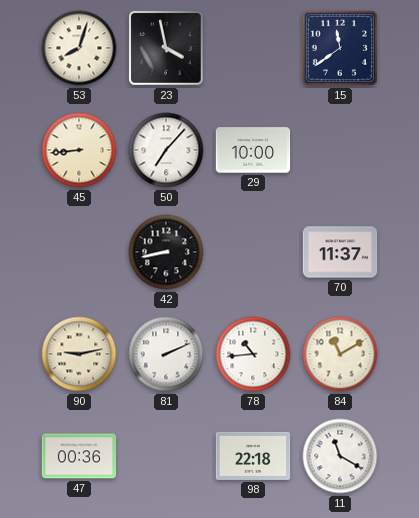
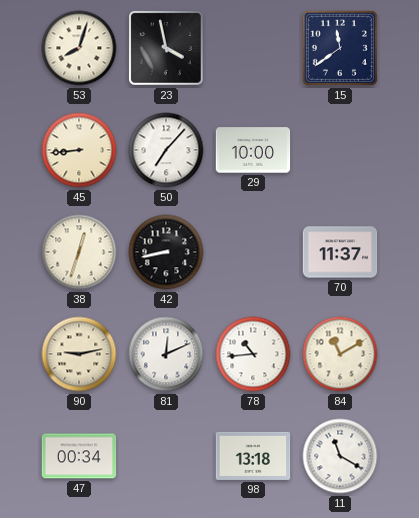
38: none -> 12:33
81: 2:11 -> 12:11
47: 00:36 -> 00:34
98: 22:18 -> 13:18
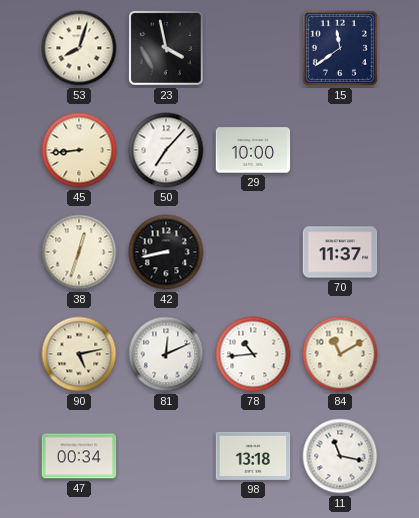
90: 9:13 -> 5:13
11: 11:20 -> 11:17
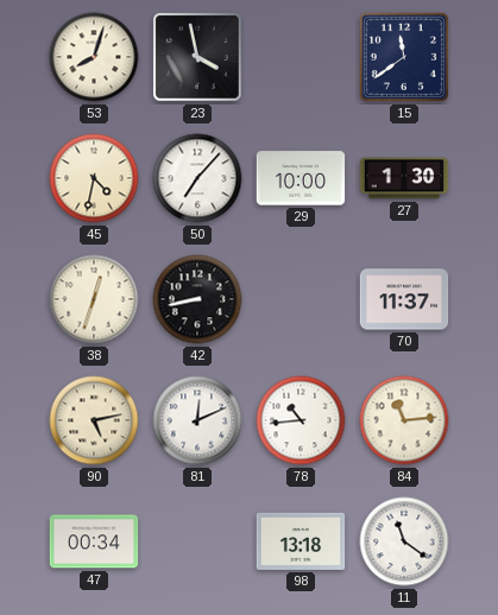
45: 8:44 -> 4:32
27: none -> 1:30
84: 11:10 -> 11:14
11: 11:17 -> 11:21
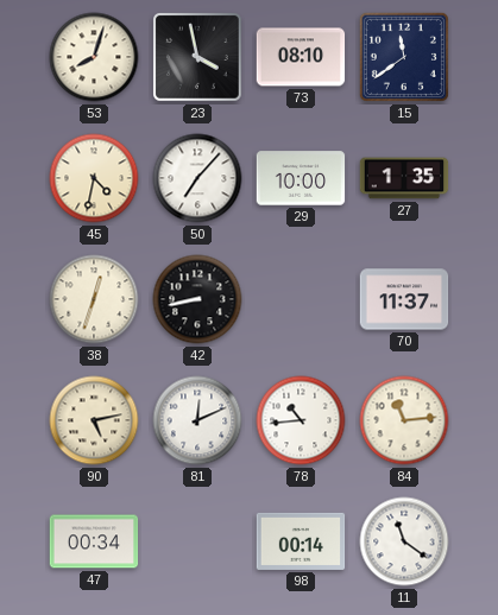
73: none -> 08:10
27: 1:30 -> 1:35
98: 13:18 -> 00:14
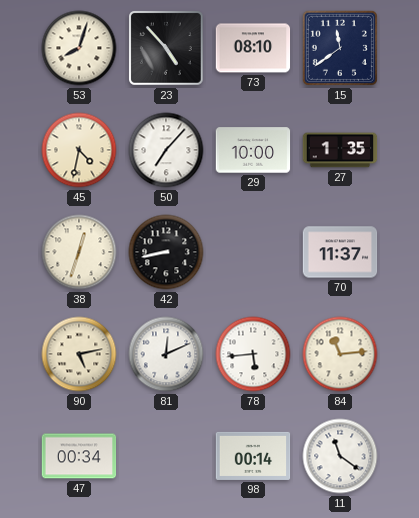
23: 3:58 -> 4:53
78: 10:44 -> 5:44
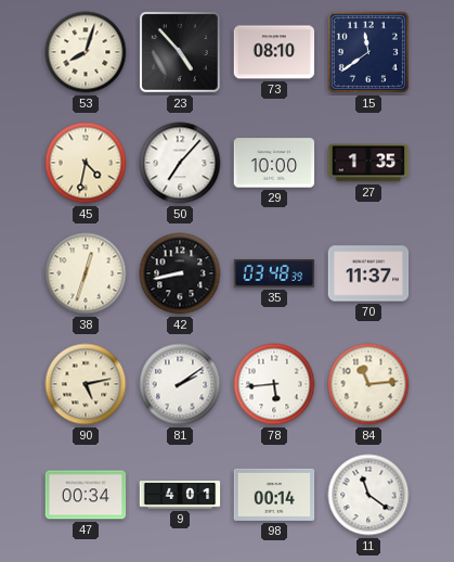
35: none -> 03:48
81: 12:11 -> 2:09
9: none -> 4:01
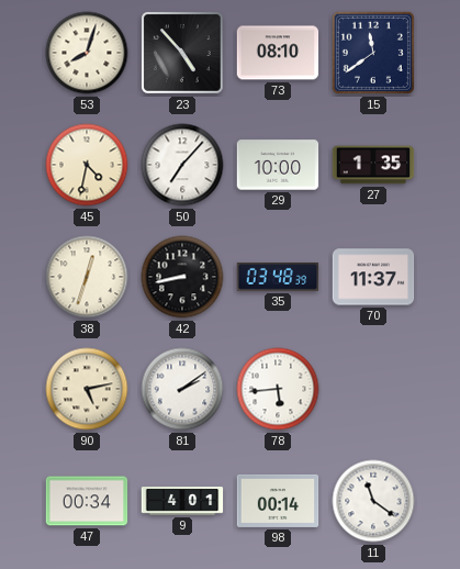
84: 11:14 -> none
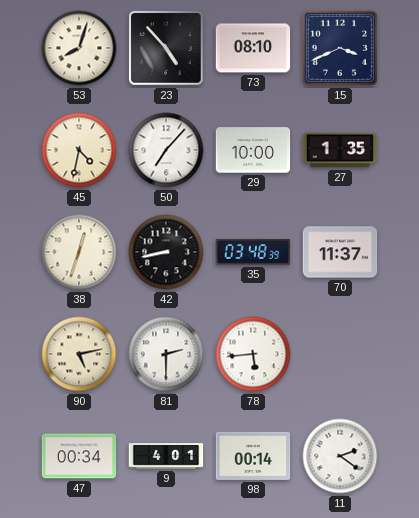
15: 11:39 -> 3:41
81: 2:09 -> 2:30
11: 11:21 -> 2:21
